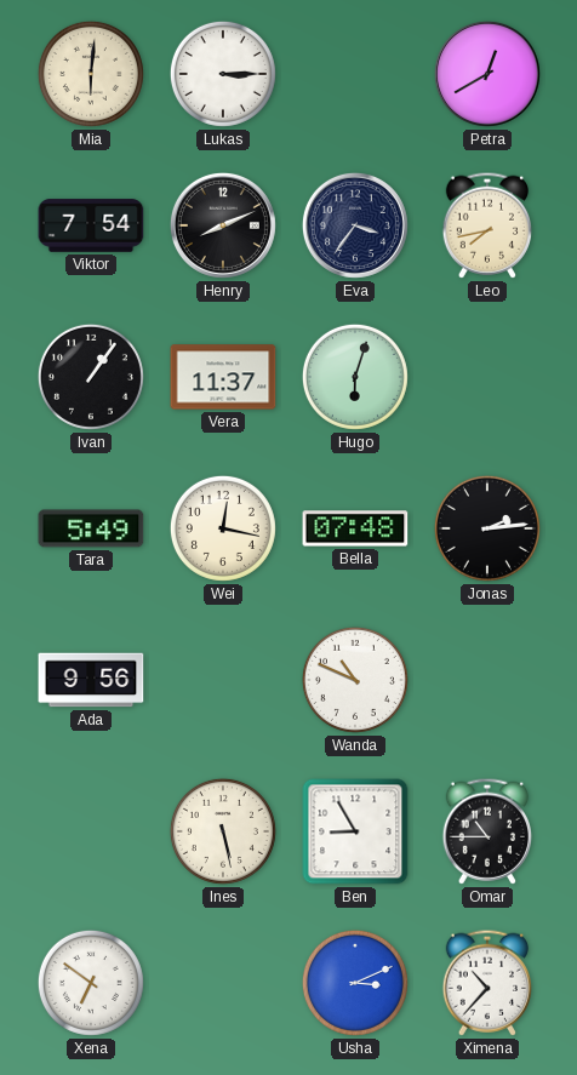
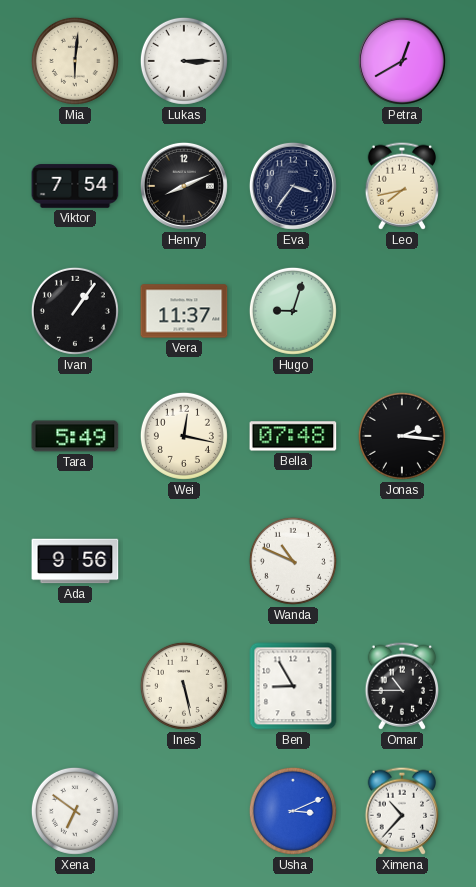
Hugo: 6:03 -> 9:03
Jonas: 2:14 -> 2:16
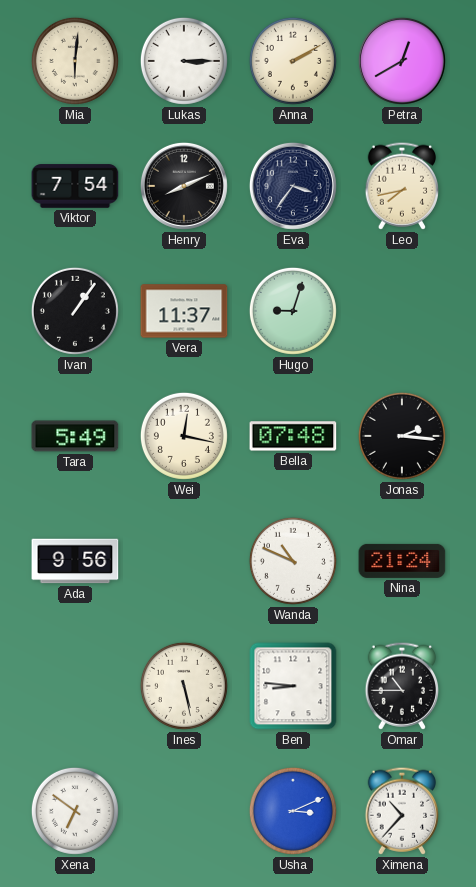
Anna: none -> 2:10
Nina: none -> 21:24
Ben: 8:55 -> 8:46
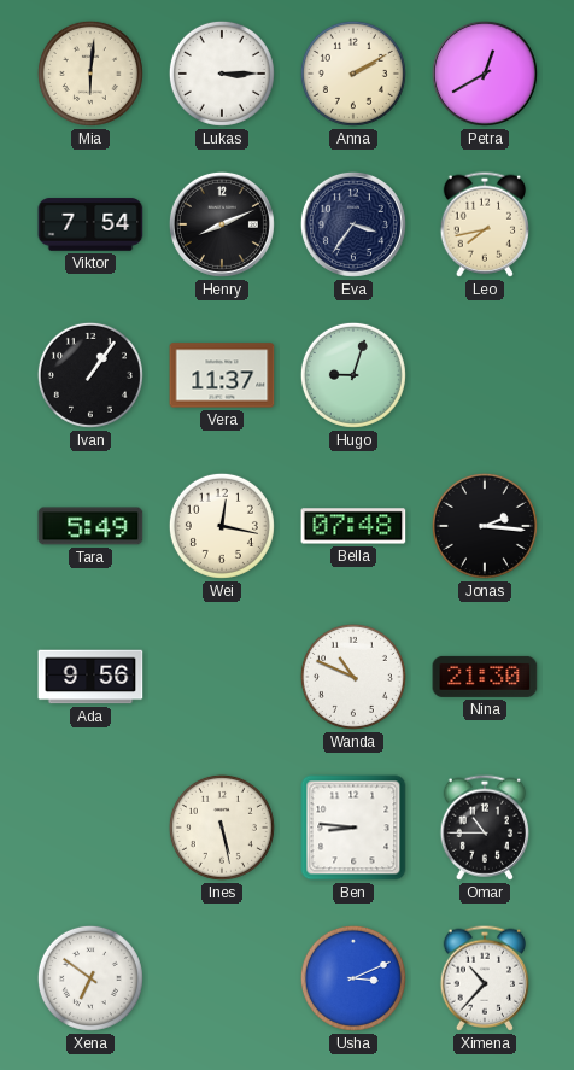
Nina: 21:24 -> 21:30
